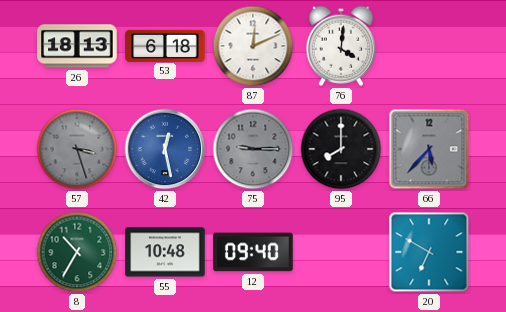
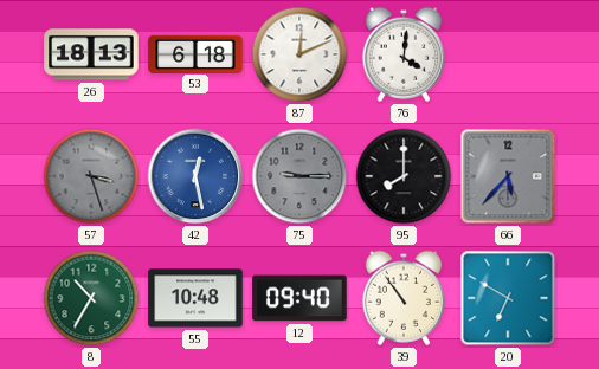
39: none -> 10:54
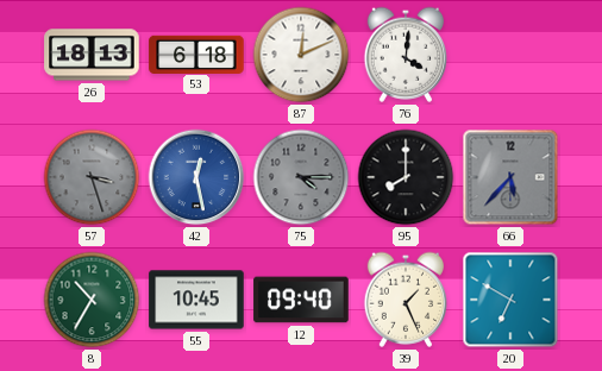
75: 9:15 -> 4:15
55: 10:48 -> 10:45
39: 10:54 -> 1:26
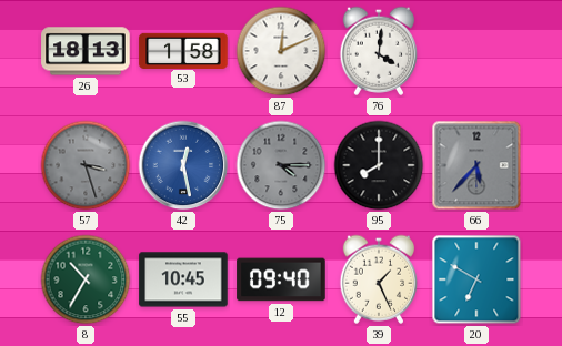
53: 6:18 -> 1:58
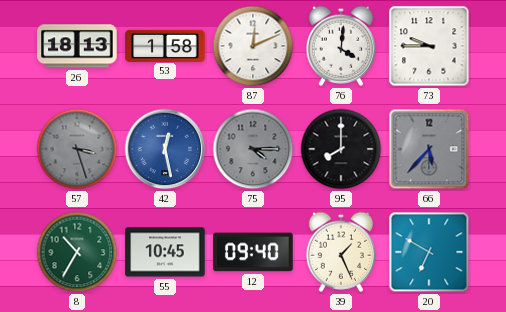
73: none -> 9:45
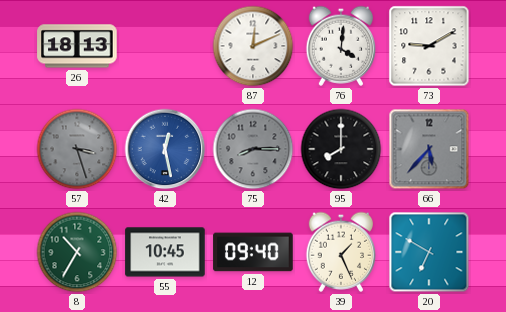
53: 1:58 -> none
73: 9:45 -> 9:10
75: 4:15 -> 8:15
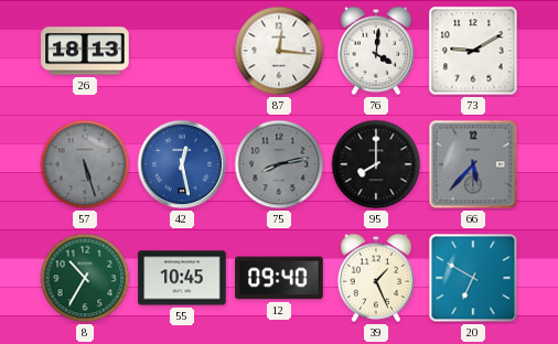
87: 12:11 -> 12:16
57: 3:27 -> 5:27
75: 8:15 -> 8:13
